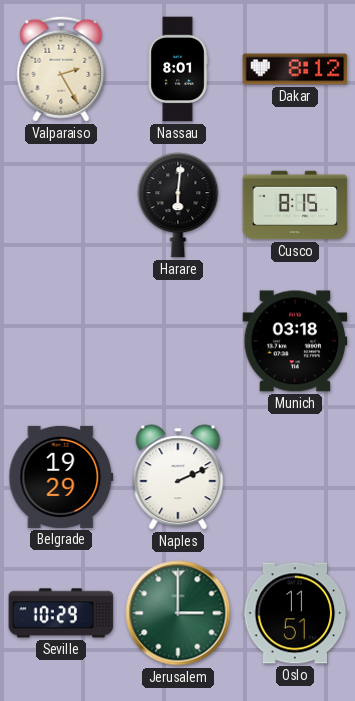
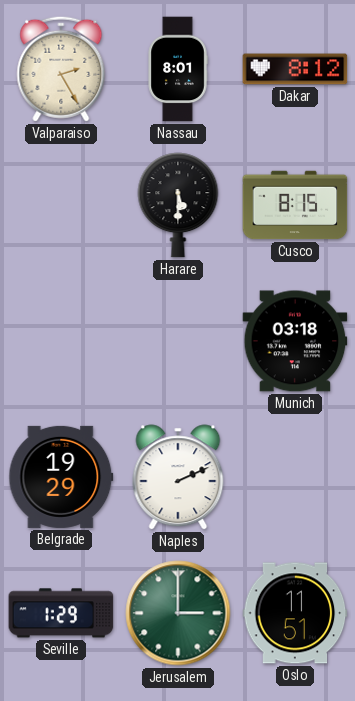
Harare: 6:01 -> 5:30
Seville: 10:29 -> 1:29
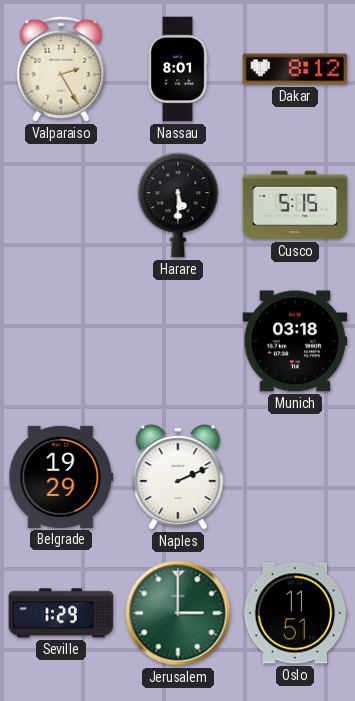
Cusco: 8:15 -> 5:15
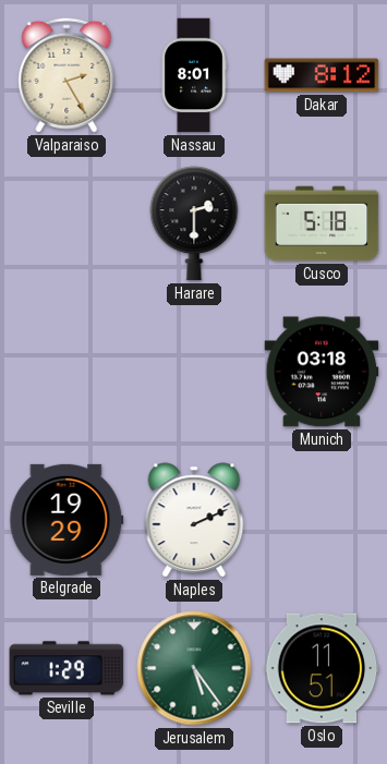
Harare: 5:30 -> 2:30
Cusco: 5:15 -> 5:18
Jerusalem: 3:00 -> 5:24
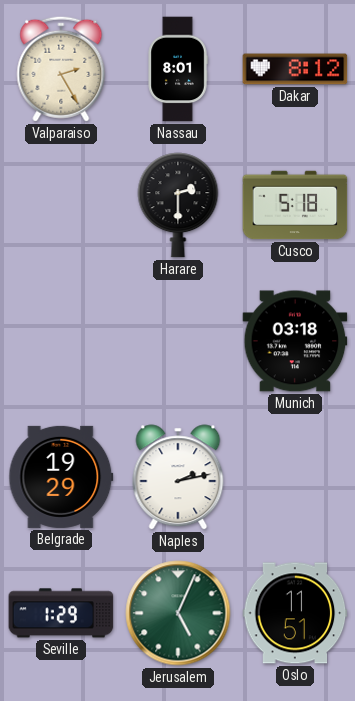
Naples: 2:11 -> 2:13
Jerusalem: 5:24 -> 5:04
